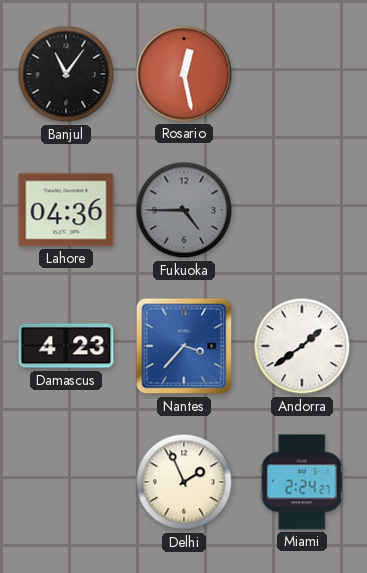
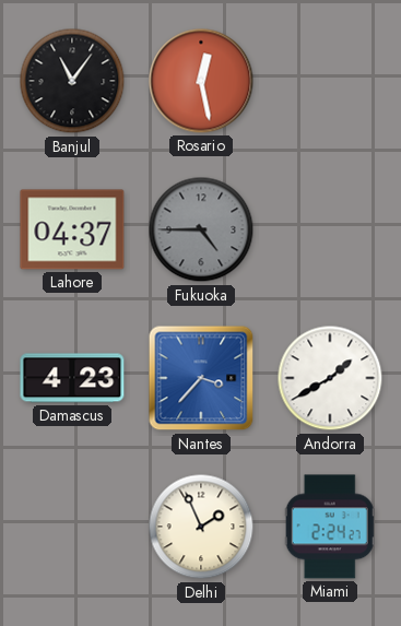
Lahore: 04:36 -> 04:37
Andorra: 1:39 -> 1:40
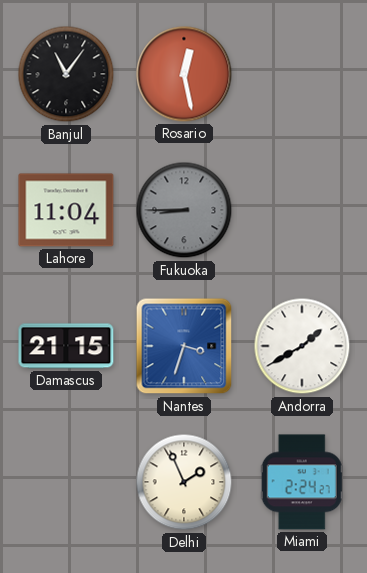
Lahore: 04:37 -> 11:04
Fukuoka: 4:45 -> 8:45
Damascus: 4:23 -> 21:15
Nantes: 3:37 -> 3:33
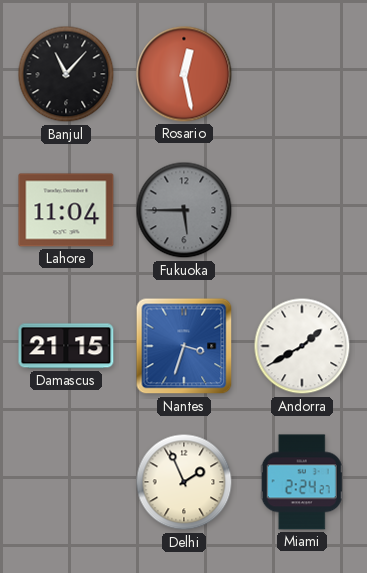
Banjul: 11:06 -> 11:07
Fukuoka: 8:45 -> 5:45
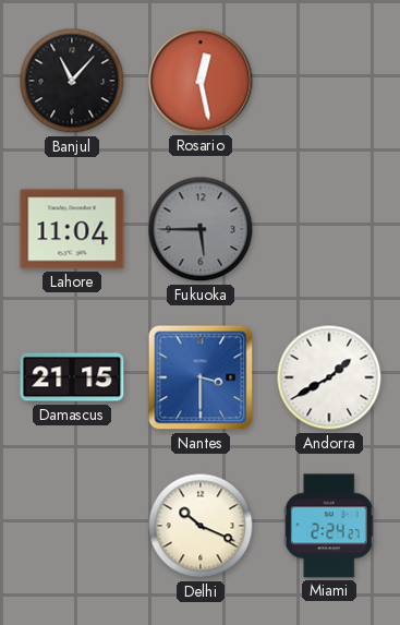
Nantes: 3:33 -> 3:30
Delhi: 1:56 -> 10:19
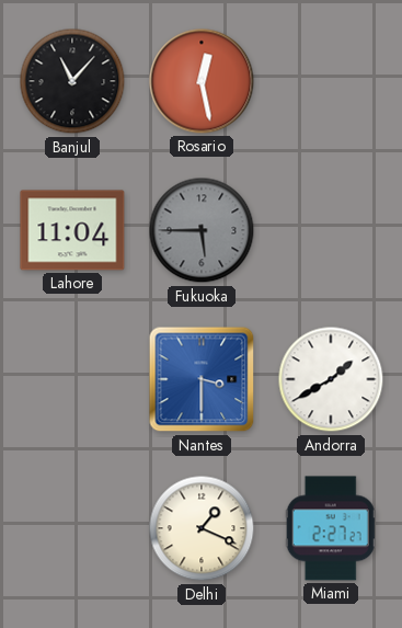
Damascus: 21:15 -> none
Delhi: 10:19 -> 1:19
Miami: 2:24 -> 2:27
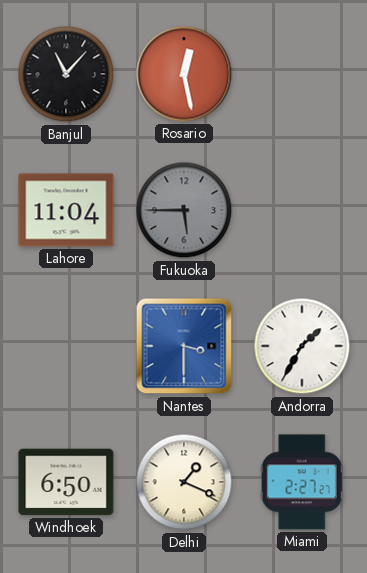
Andorra: 1:40 -> 1:35
Windhoek: none -> 6:50
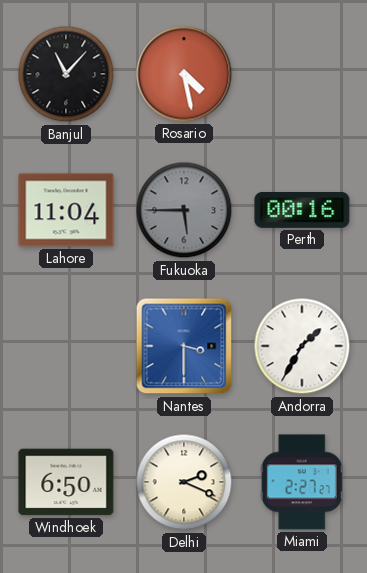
Rosario: 12:28 -> 4:28
Perth: none -> 00:16
Delhi: 1:19 -> 2:19
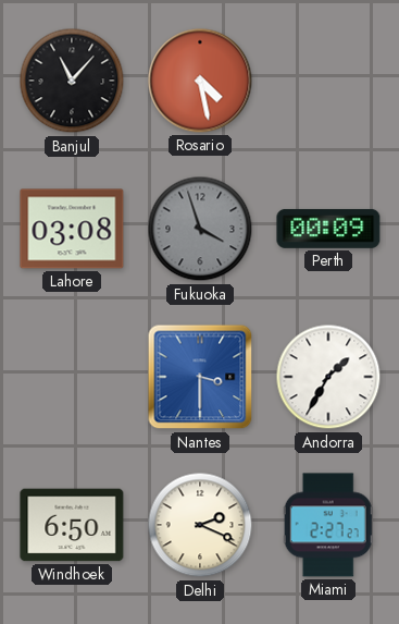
Lahore: 11:04 -> 03:08
Fukuoka: 5:45 -> 3:57
Perth: 00:16 -> 00:09
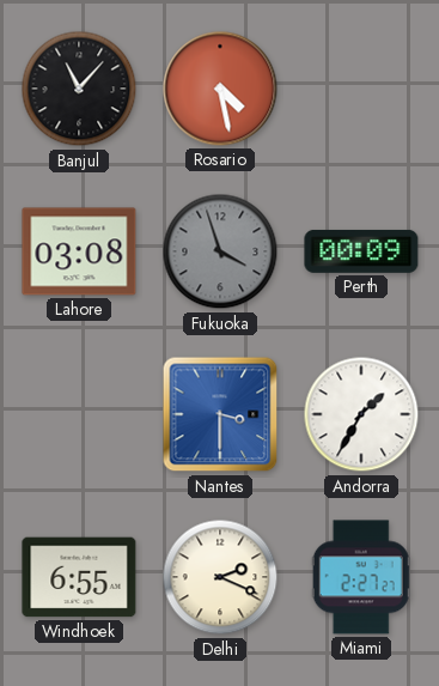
Windhoek: 6:50 -> 6:55
